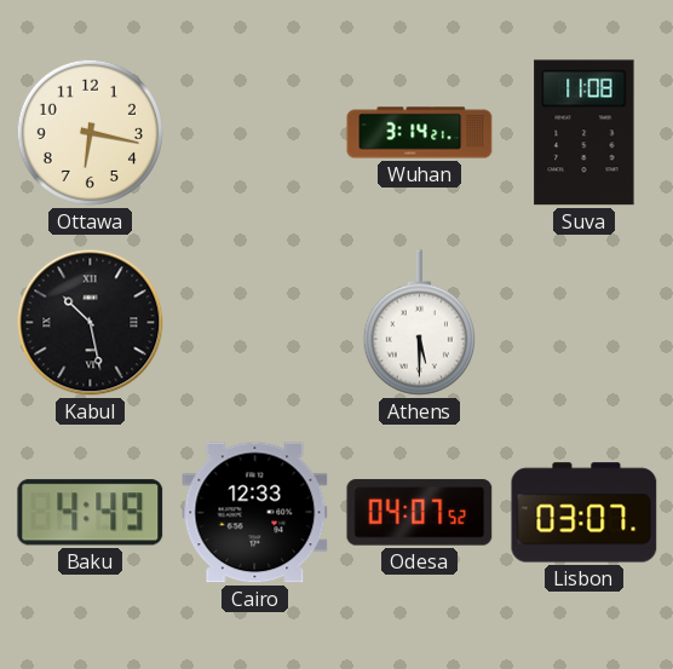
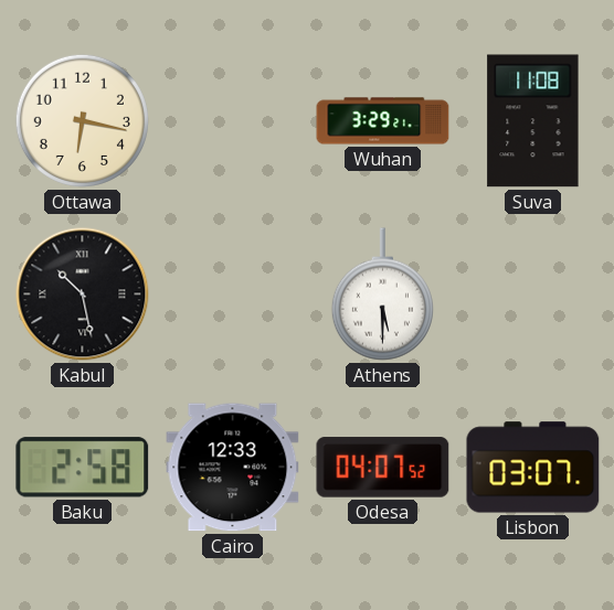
Wuhan: 3:14 -> 3:29
Baku: 4:49 -> 2:58
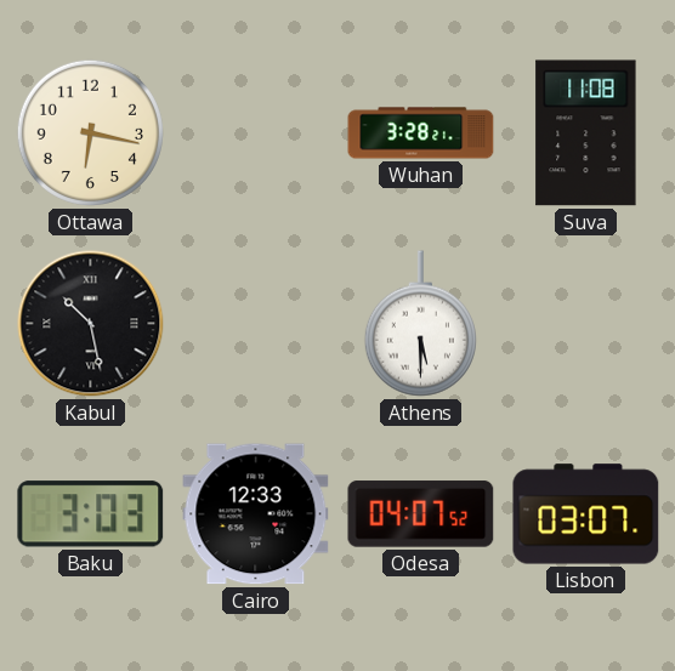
Wuhan: 3:29 -> 3:28
Baku: 2:58 -> 3:03
